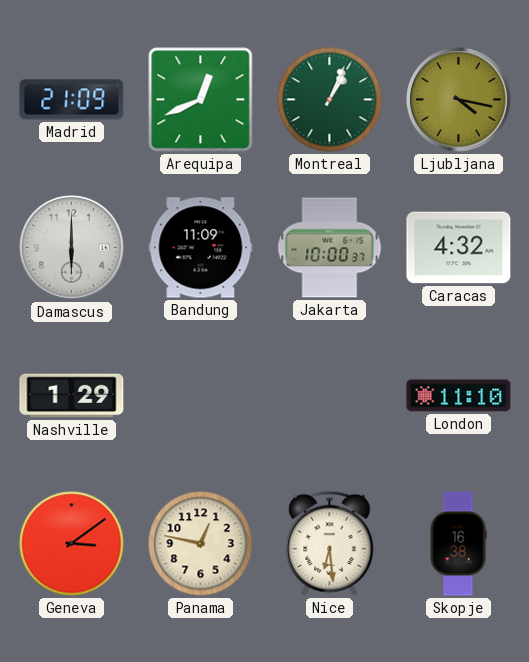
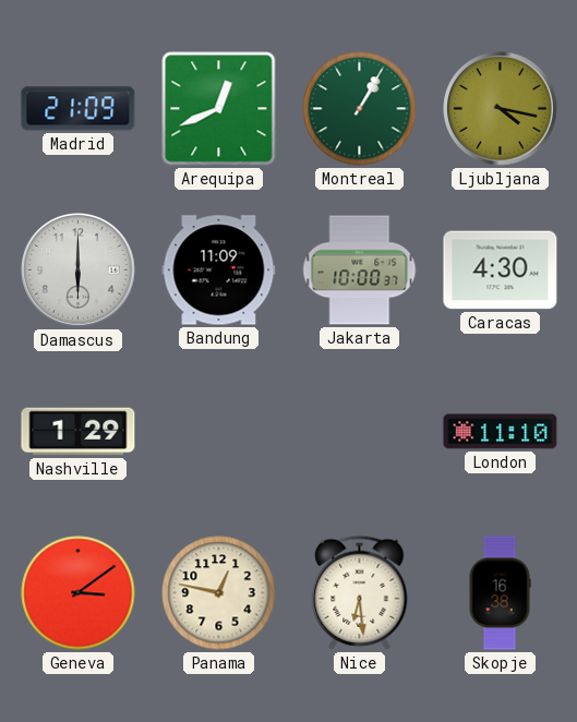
Montreal: 1:04 -> 1:05
Caracas: 4:32 -> 4:30
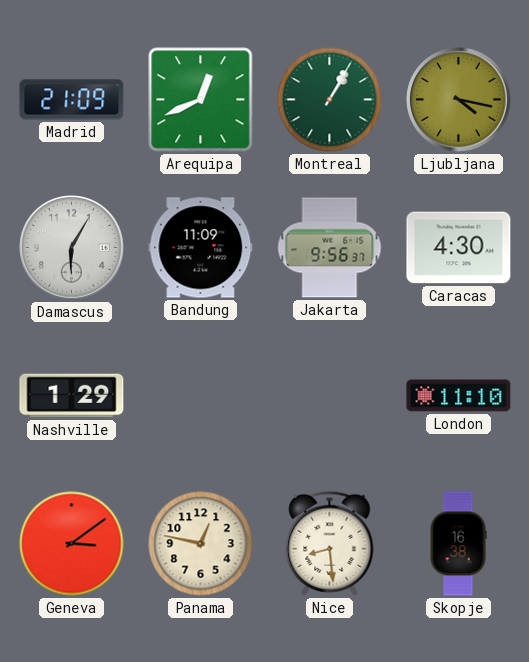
Damascus: 6:00 -> 6:05
Jakarta: 10:00 -> 9:56
Nice: 6:29 -> 8:29
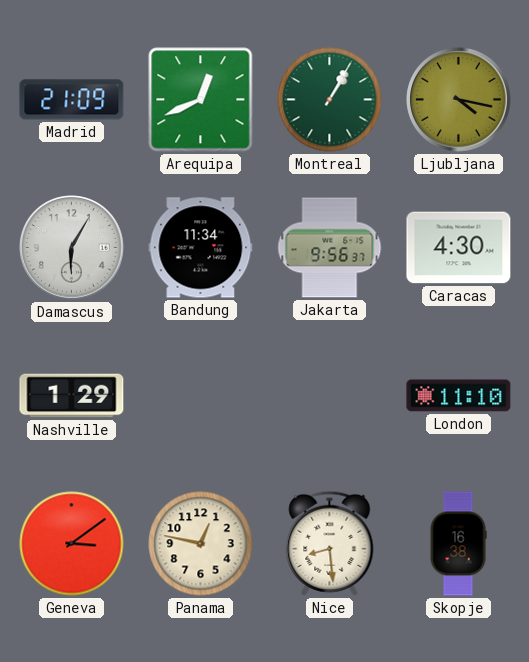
Bandung: 11:09 -> 11:34
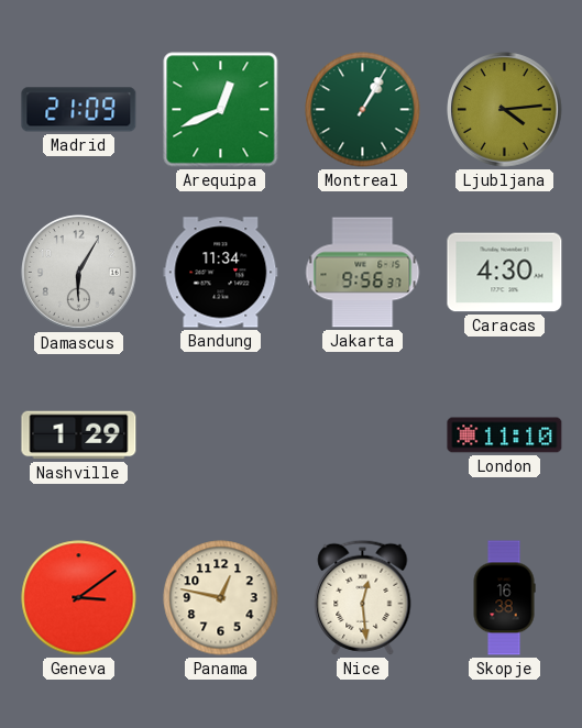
Ljubljana: 4:17 -> 4:14
Nice: 8:29 -> 12:29
